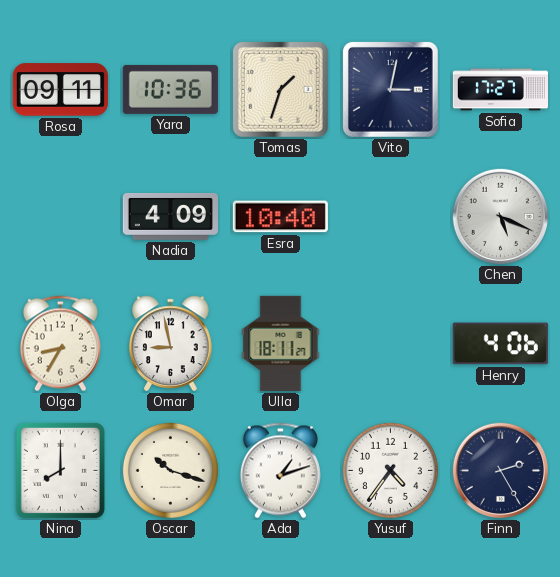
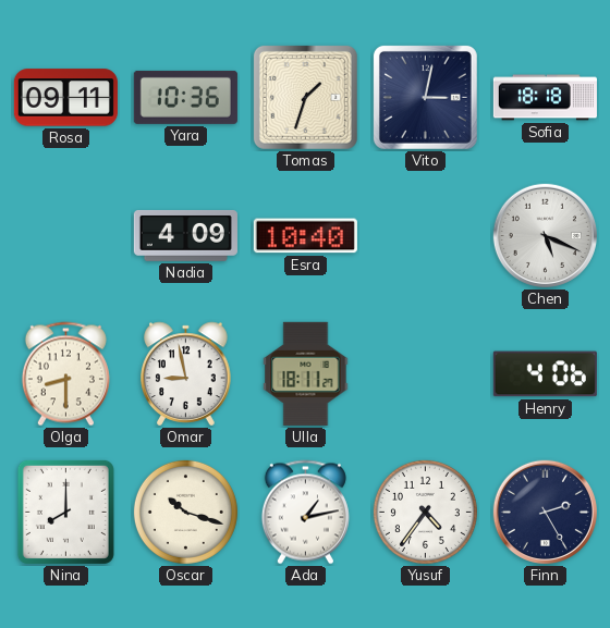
Sofia: 17:27 -> 18:18
Olga: 8:35 -> 8:30
Ada: 1:12 -> 1:13
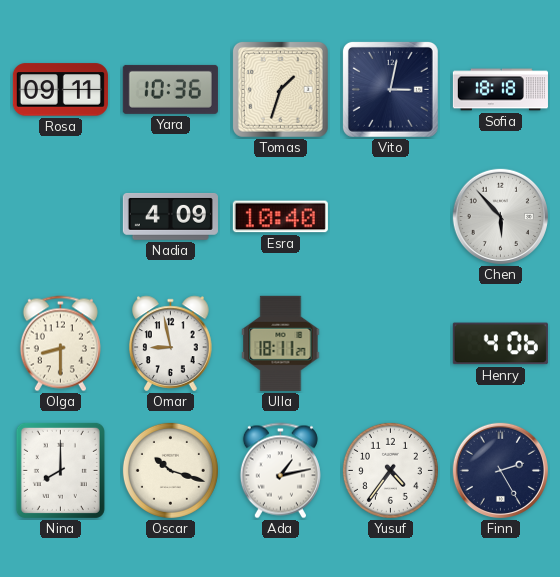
Chen: 5:19 -> 5:53
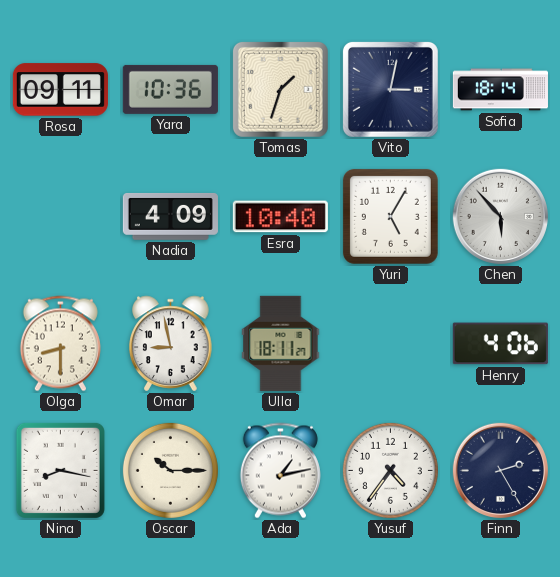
Sofia: 18:18 -> 18:14
Yuri: none -> 5:05
Nina: 8:00 -> 8:17
Oscar: 10:18 -> 10:15
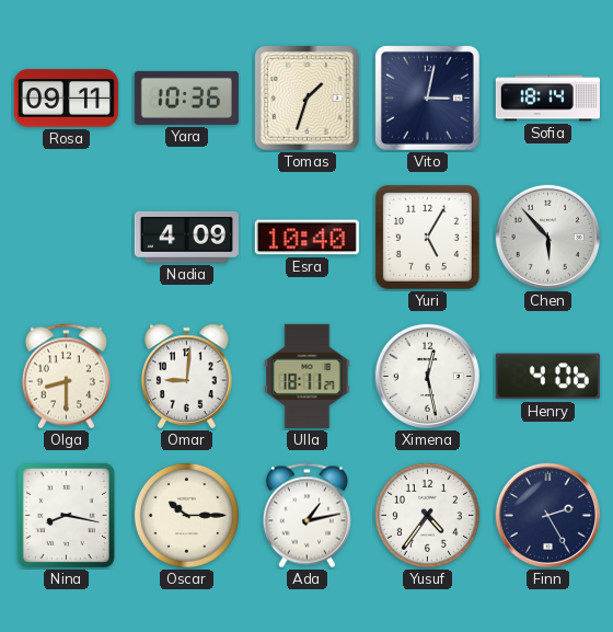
Omar: 8:58 -> 9:01
Ximena: none -> 12:28
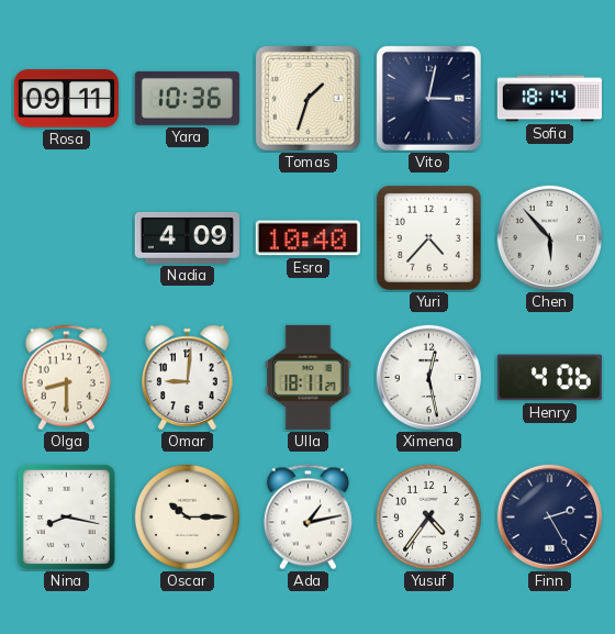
Yuri: 5:05 -> 4:37
